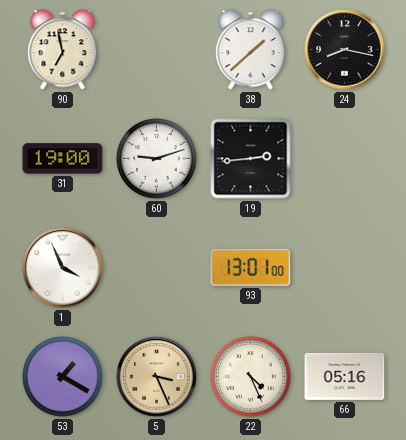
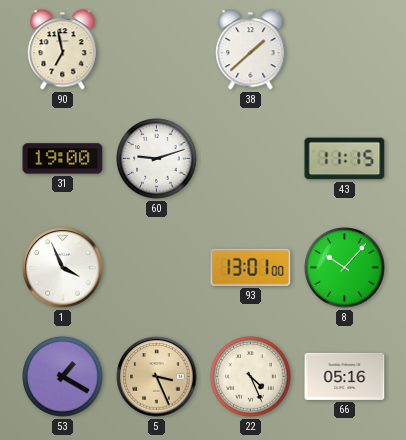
24: 8:17 -> none
19: 2:44 -> none
43: none -> 11:15
8: none -> 10:07
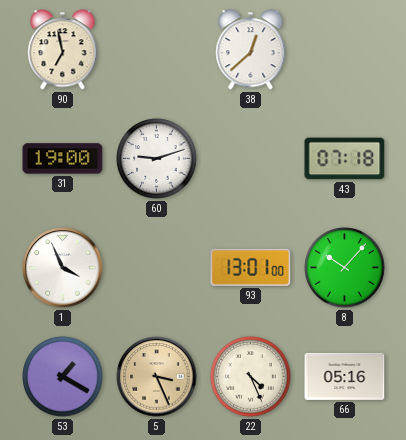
38: 1:38 -> 12:38
43: 11:15 -> 07:18
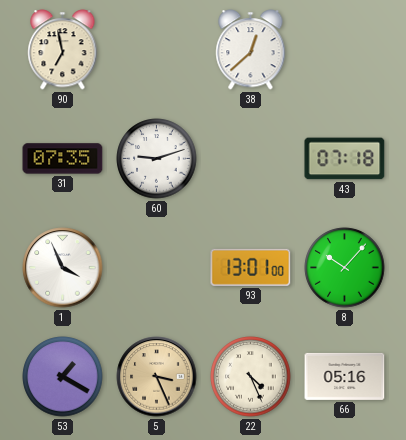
31: 19:00 -> 07:35
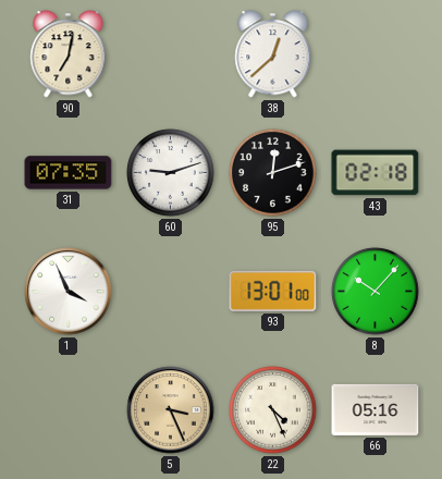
90: 6:58 -> 7:02
95: none -> 12:12
43: 07:18 -> 02:18
53: 1:20 -> none
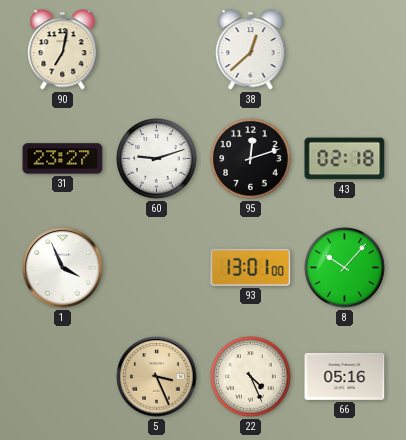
31: 07:35 -> 23:27
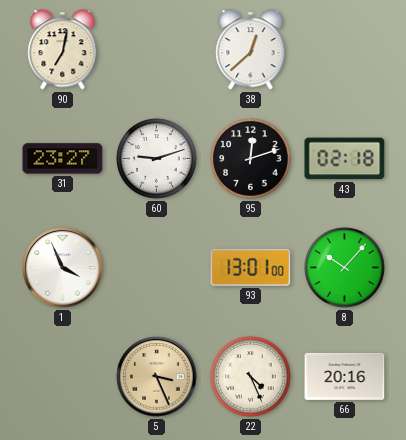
66: 05:16 -> 20:16
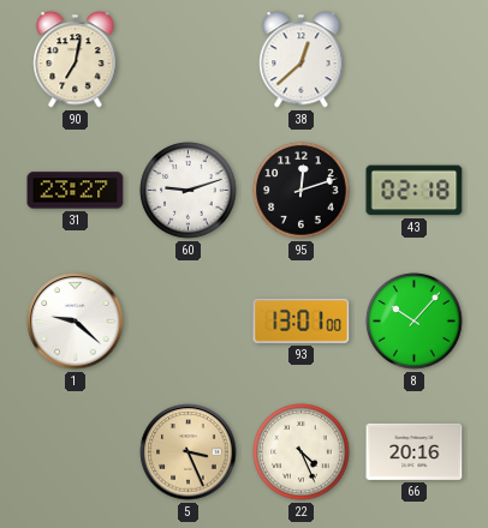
1: 3:56 -> 9:22
